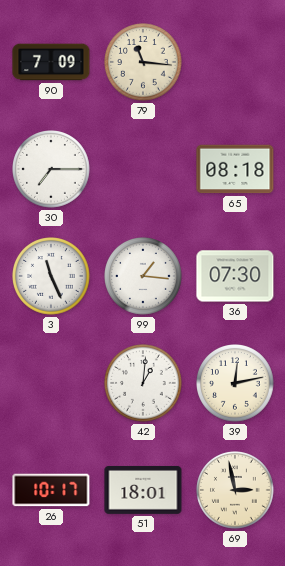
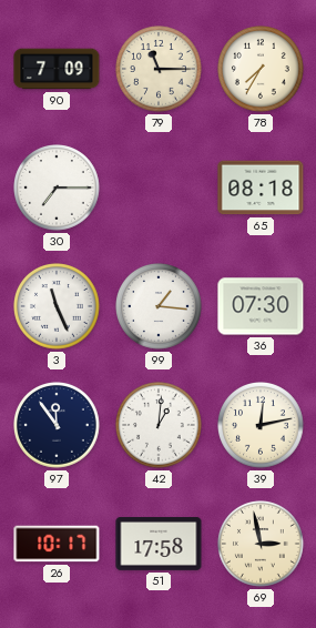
79: 11:16 -> 11:15
78: none -> 7:35
97: none -> 11:54
51: 18:01 -> 17:58
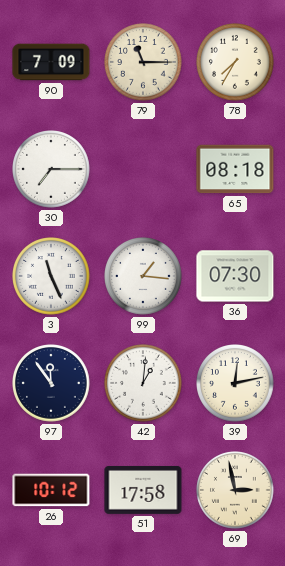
26: 10:17 -> 10:12
